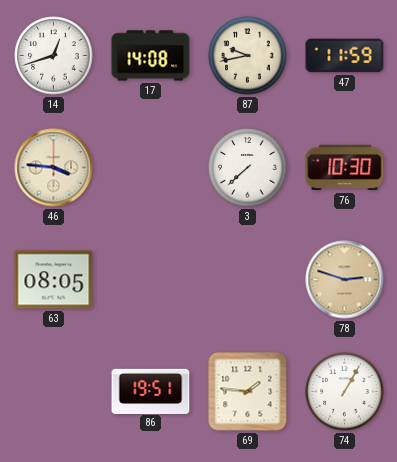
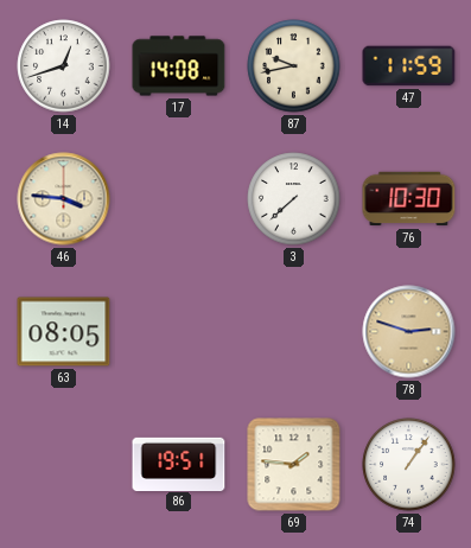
74: 1:05 -> 1:06
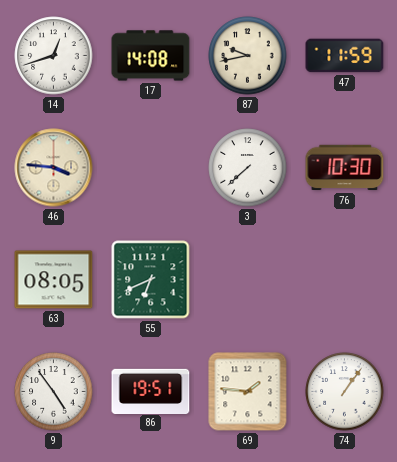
55: none -> 6:41
78: 2:48 -> none
9: none -> 4:54
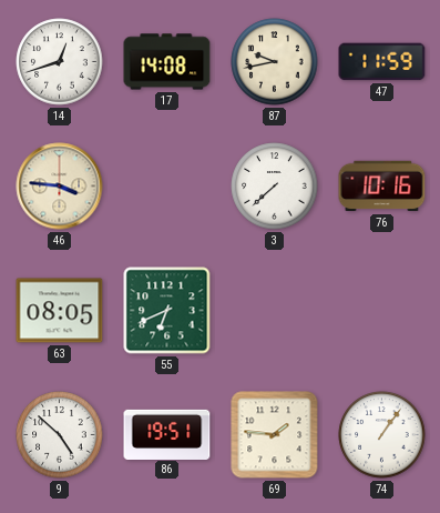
76: 10:30 -> 10:16
9: 4:54 -> 4:52
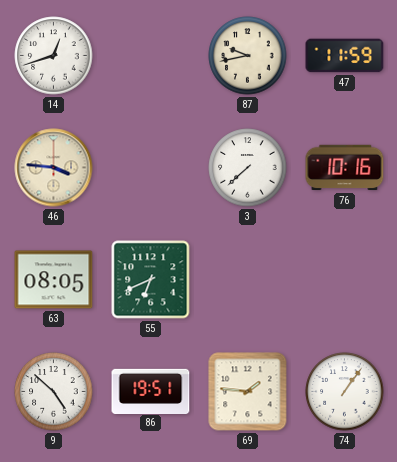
17: 14:08 -> none
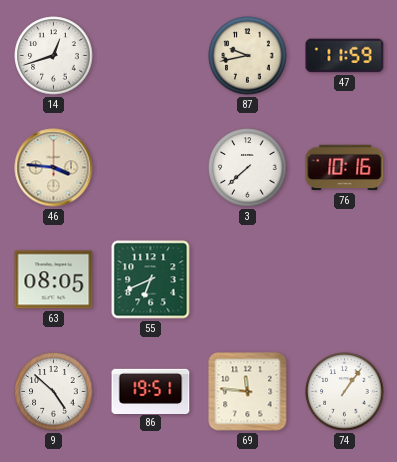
69: 1:46 -> 11:46
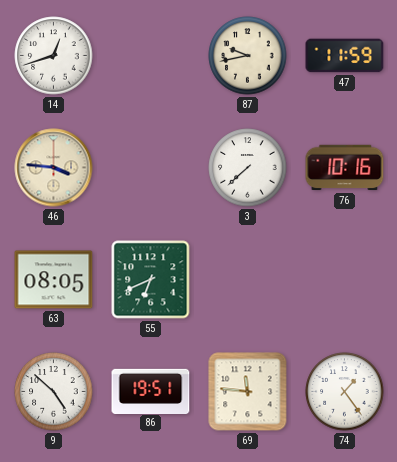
74: 1:06 -> 1:24
